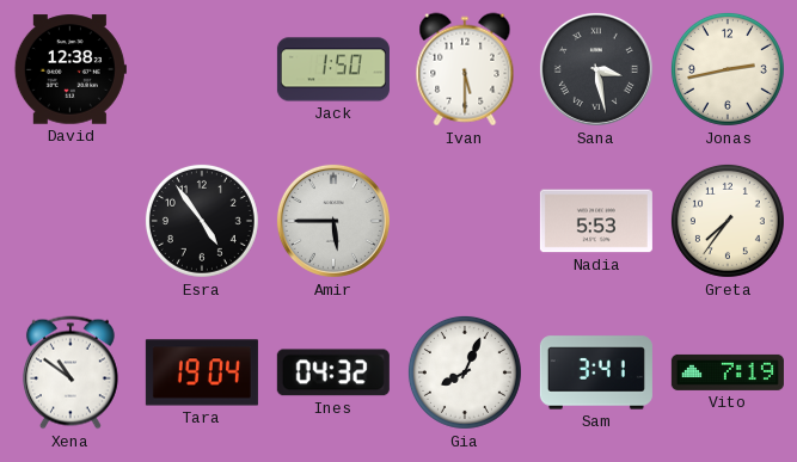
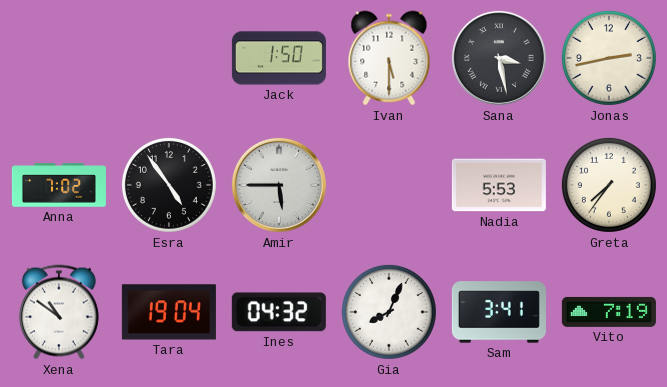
David: 12:38 -> none
Anna: none -> 7:02
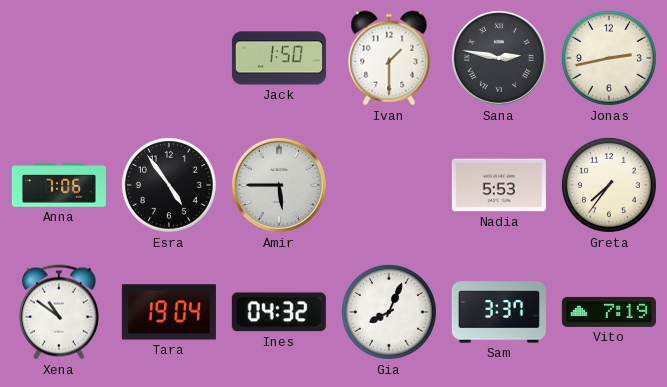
Ivan: 5:30 -> 1:30
Sana: 3:28 -> 2:47
Anna: 7:02 -> 7:06
Sam: 3:41 -> 3:37
